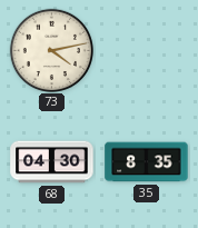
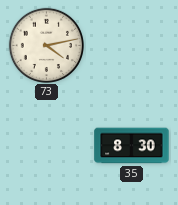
68: 04:30 -> none
35: 8:35 -> 8:30
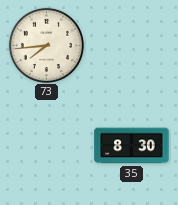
73: 4:13 -> 7:44
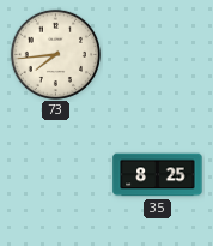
35: 8:30 -> 8:25
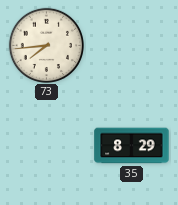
35: 8:25 -> 8:29
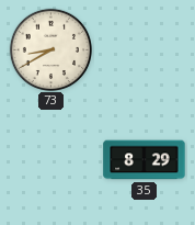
73: 7:44 -> 8:40
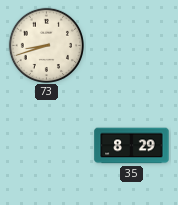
73: 8:40 -> 8:42
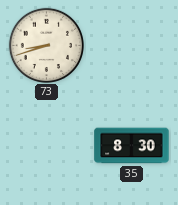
35: 8:29 -> 8:30
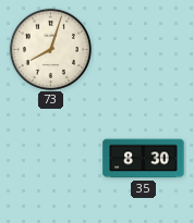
73: 8:42 -> 8:03
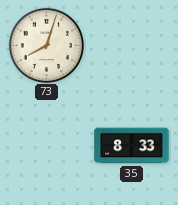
35: 8:30 -> 8:33
